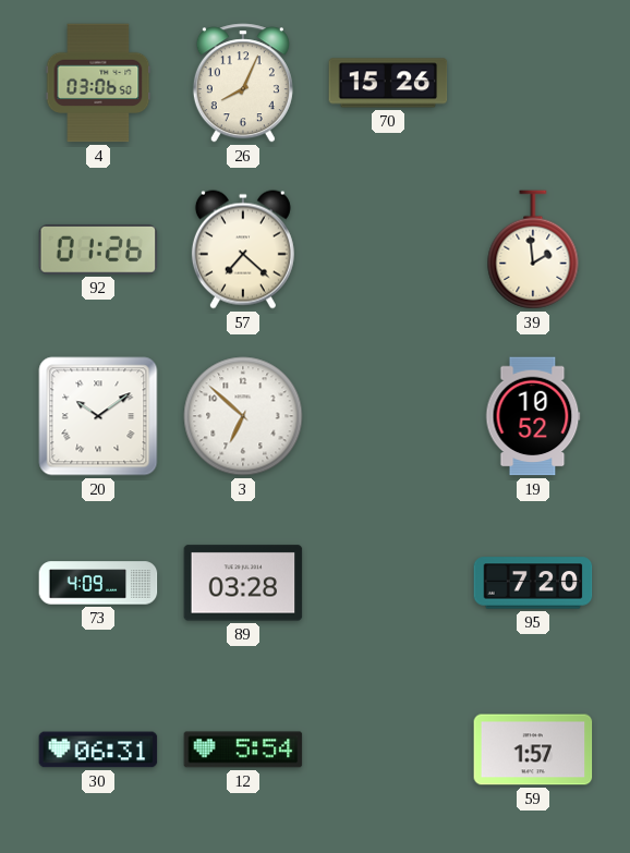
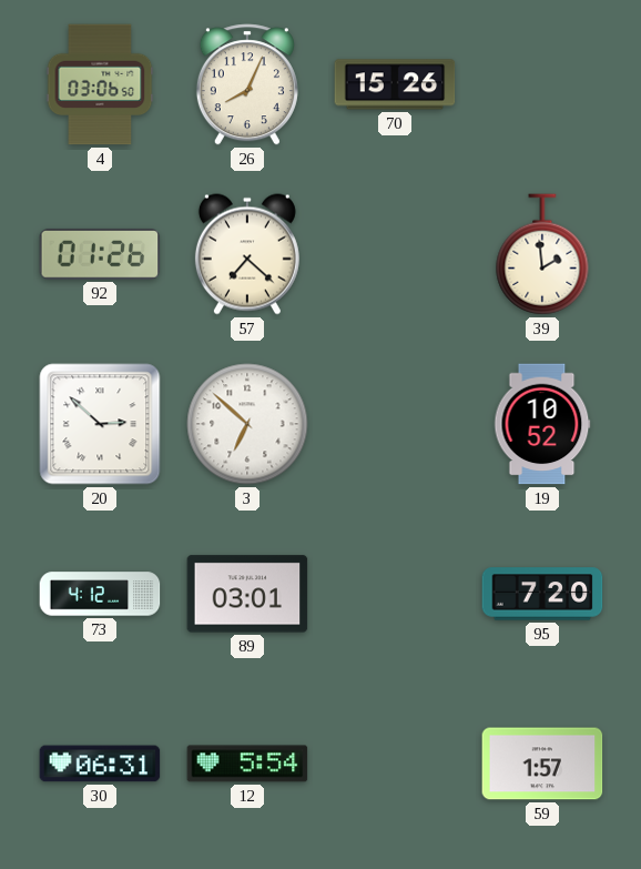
20: 10:09 -> 2:52
73: 4:09 -> 4:12
89: 03:28 -> 03:01
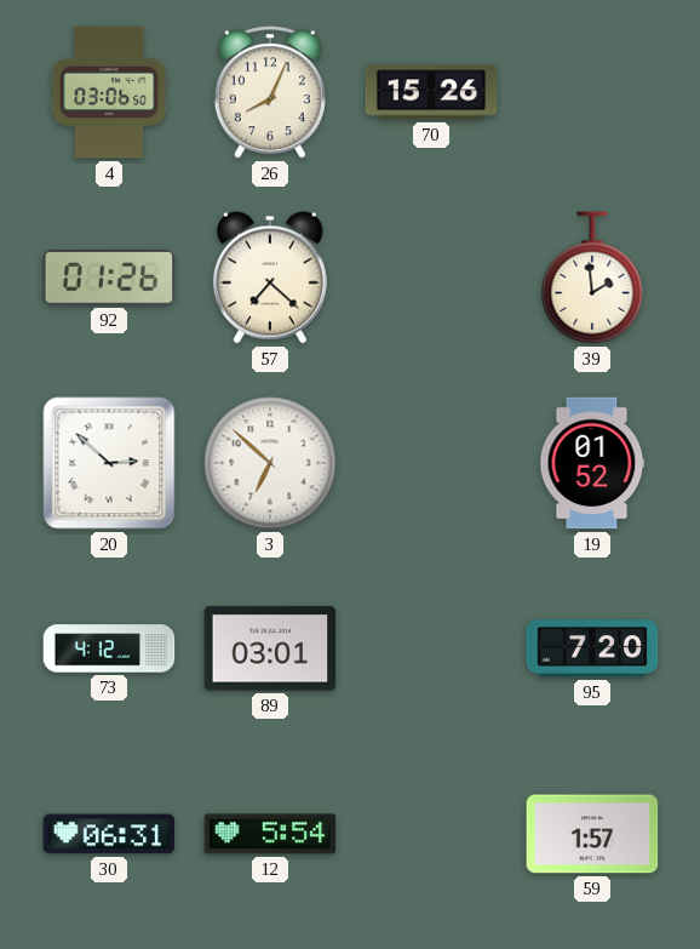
19: 10:52 -> 01:52
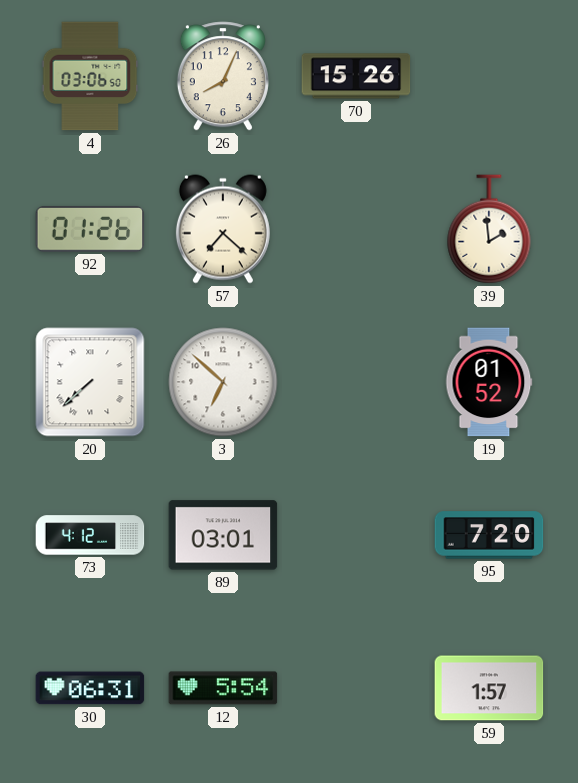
20: 2:52 -> 7:38
